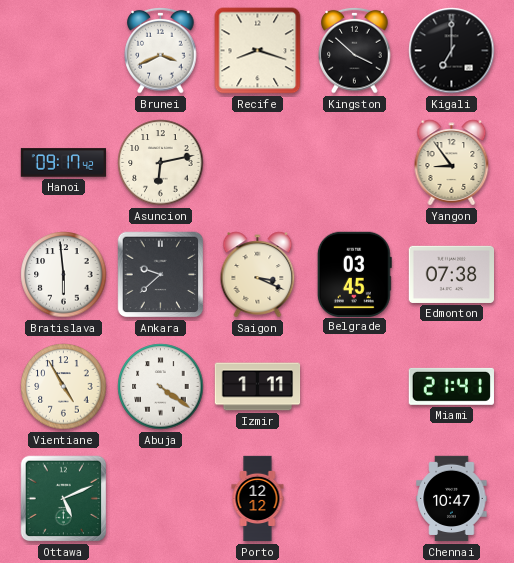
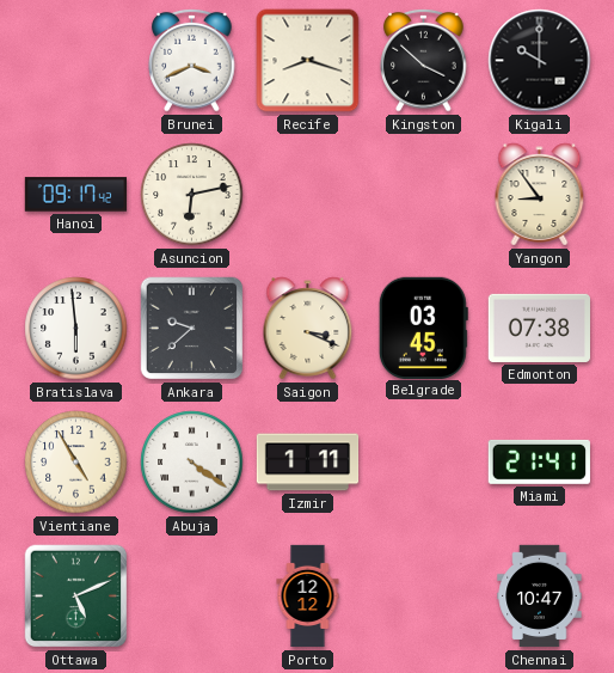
Kigali: 7:00 -> 10:00
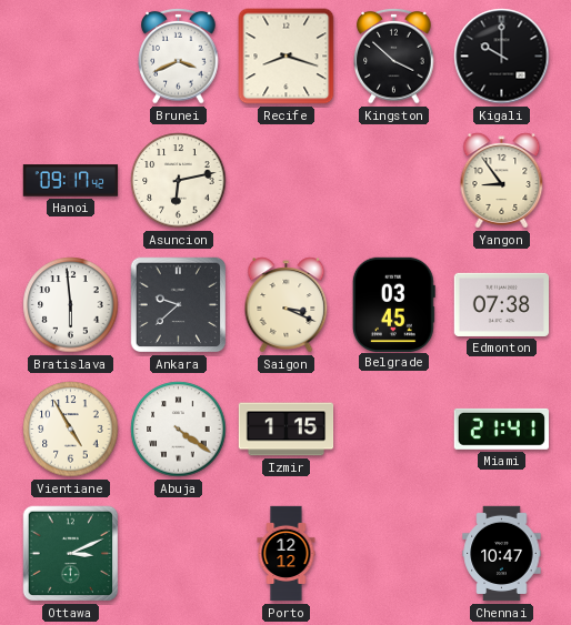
Izmir: 1:11 -> 1:15
Ottawa: 5:11 -> 3:11
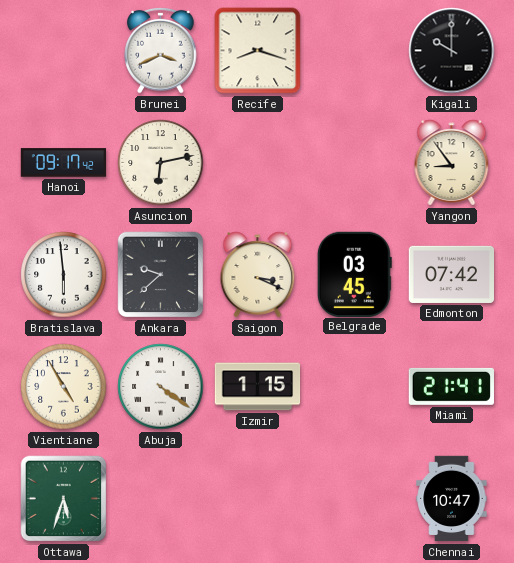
Kingston: 3:52 -> none
Edmonton: 07:38 -> 07:42
Ottawa: 3:11 -> 5:33
Porto: 12:12 -> none
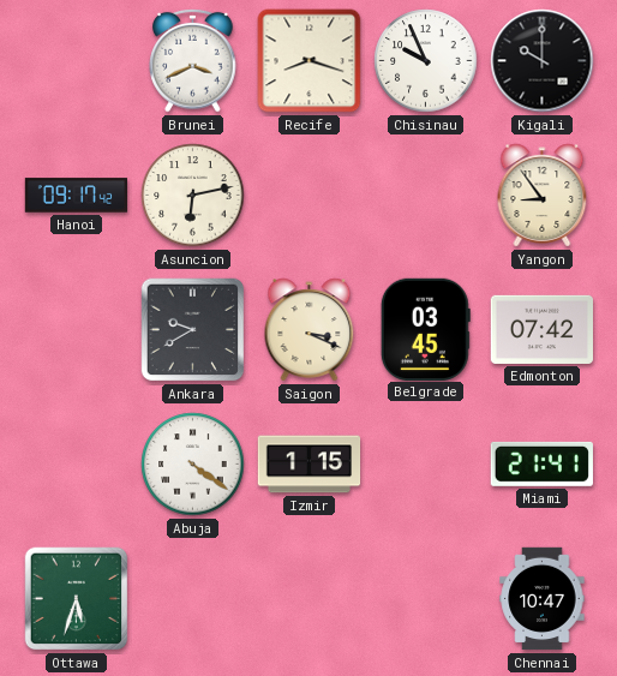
Chisinau: none -> 9:56
Bratislava: 5:59 -> none
Ankara: 9:38 -> 9:40
Vientiane: 4:55 -> none
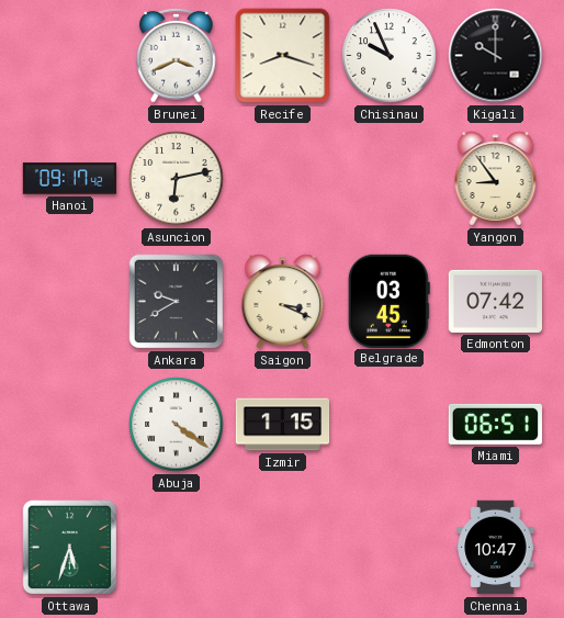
Miami: 21:41 -> 06:51
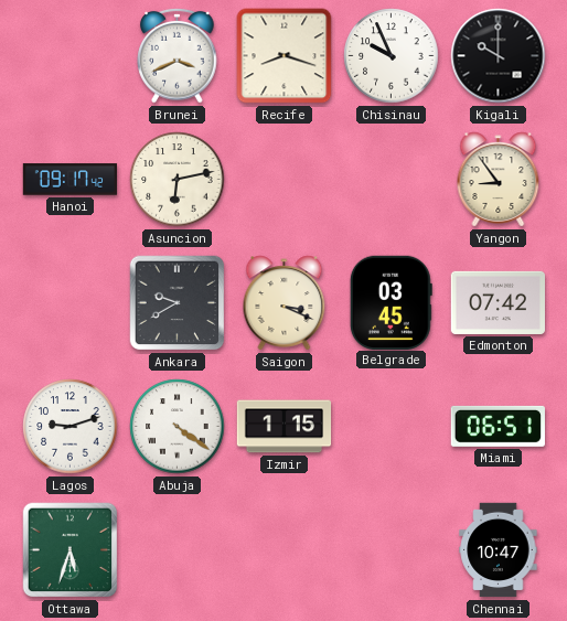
Lagos: none -> 9:12
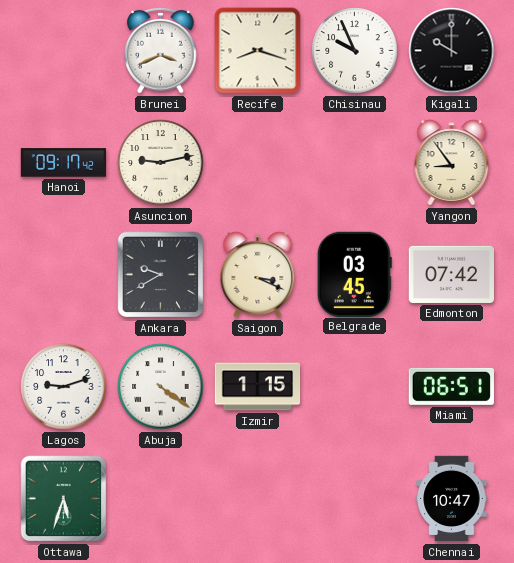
Asuncion: 6:13 -> 9:13
